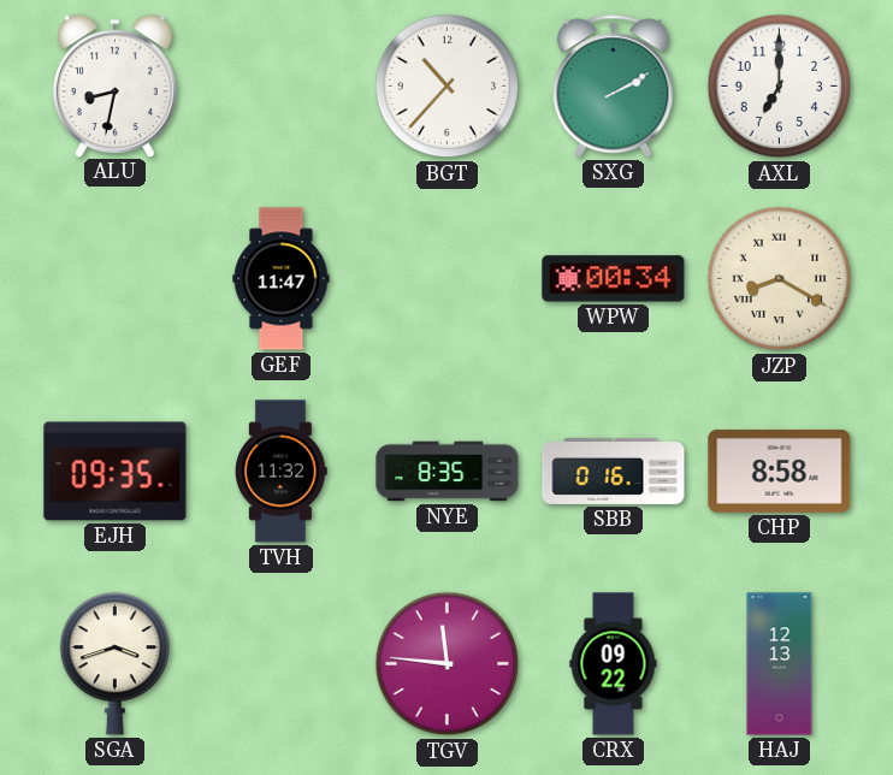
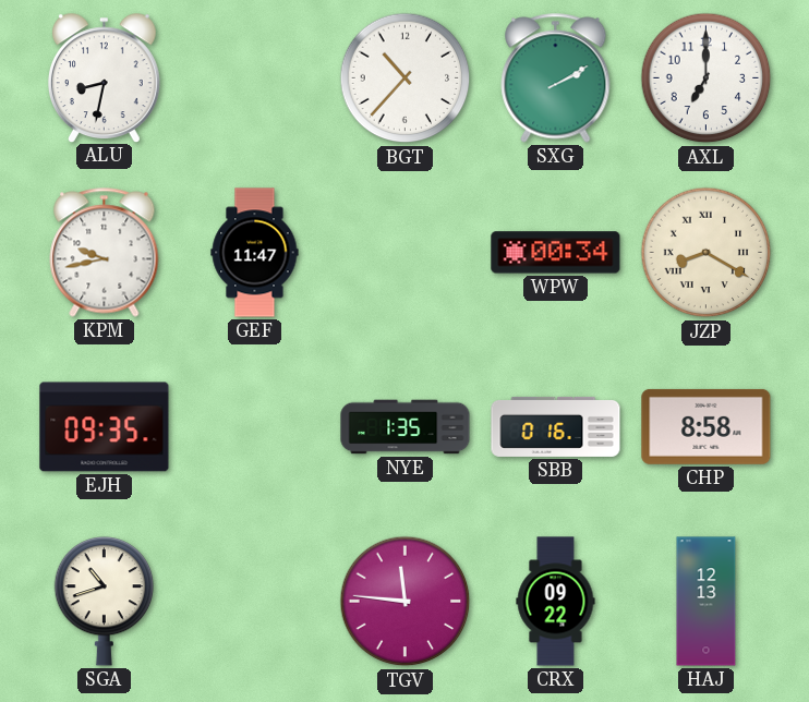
KPM: none -> 9:43
TVH: 11:32 -> none
NYE: 8:35 -> 1:35
SGA: 3:42 -> 10:42
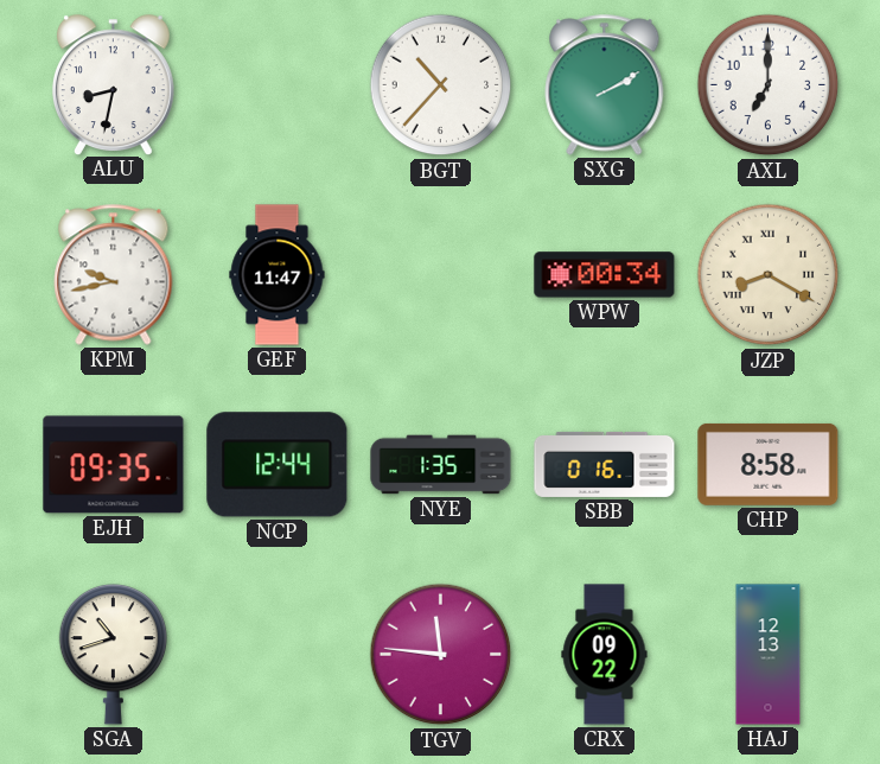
NCP: none -> 12:44
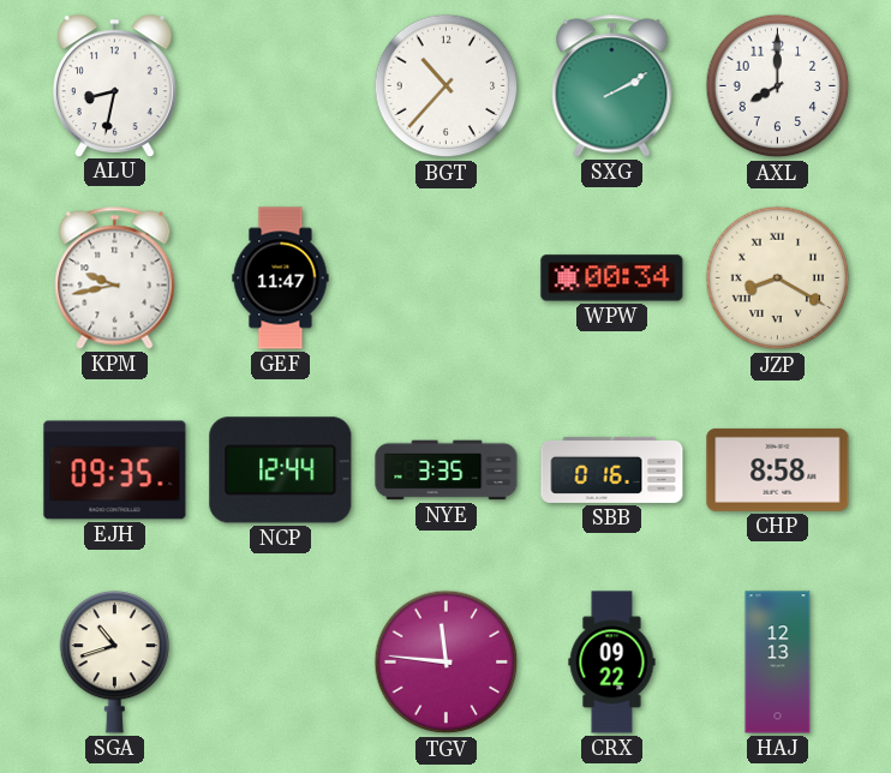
AXL: 7:00 -> 8:00
NYE: 1:35 -> 3:35
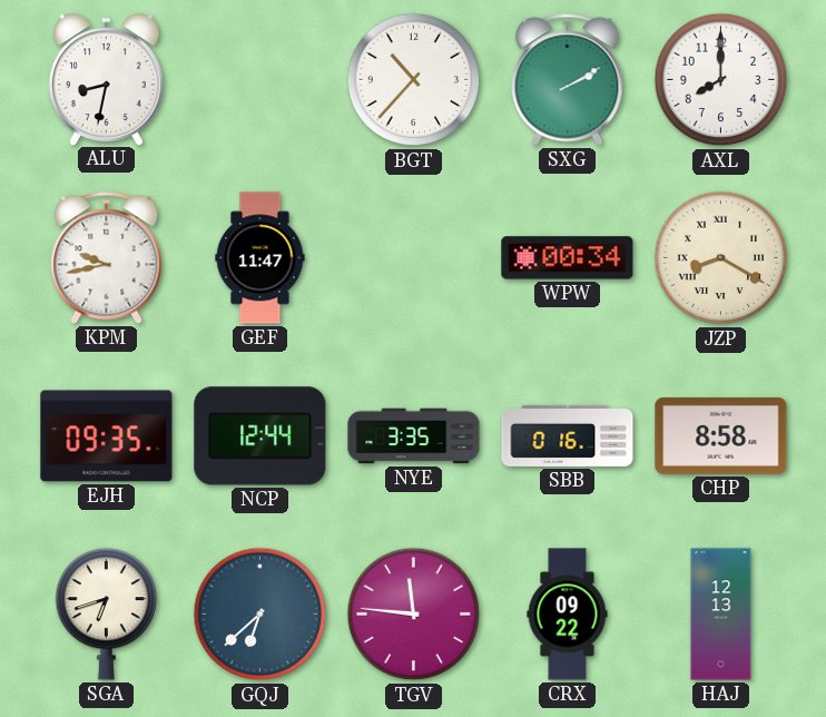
SGA: 10:42 -> 6:42
GQJ: none -> 6:38
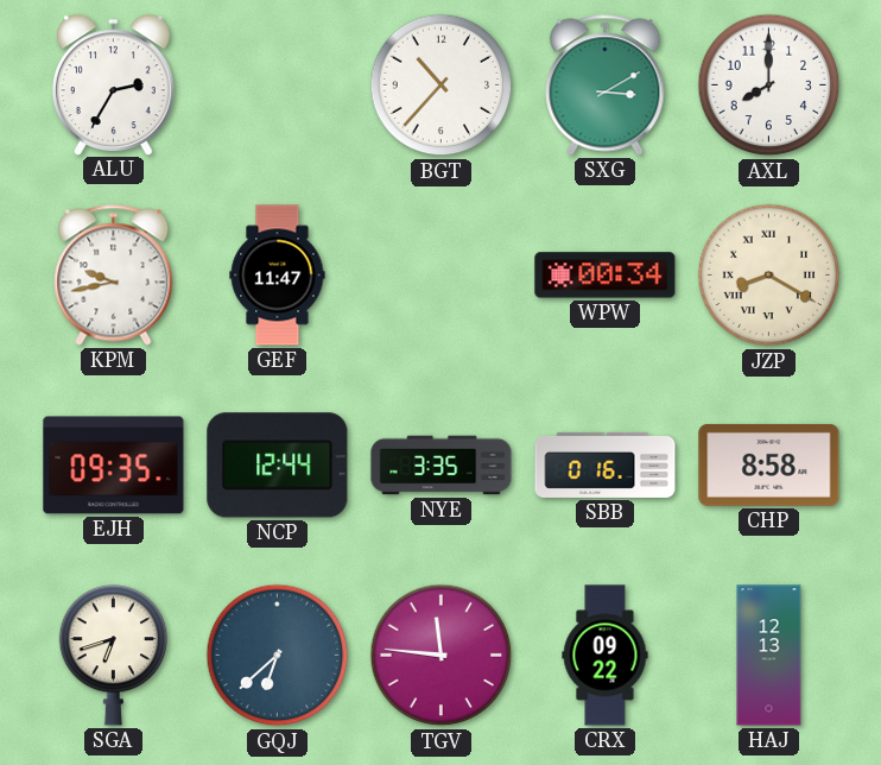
ALU: 8:32 -> 2:35
SXG: 2:10 -> 3:10
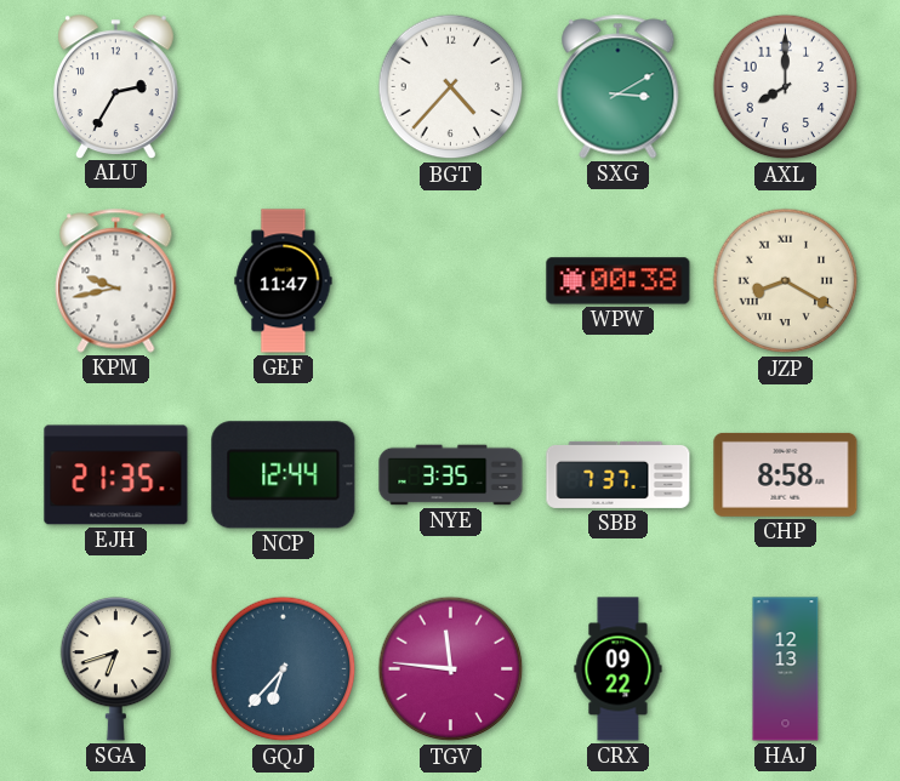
BGT: 10:37 -> 4:37
WPW: 00:34 -> 00:38
EJH: 09:35 -> 21:35
SBB: 0:16 -> 7:37
GQJ: 6:38 -> 6:37
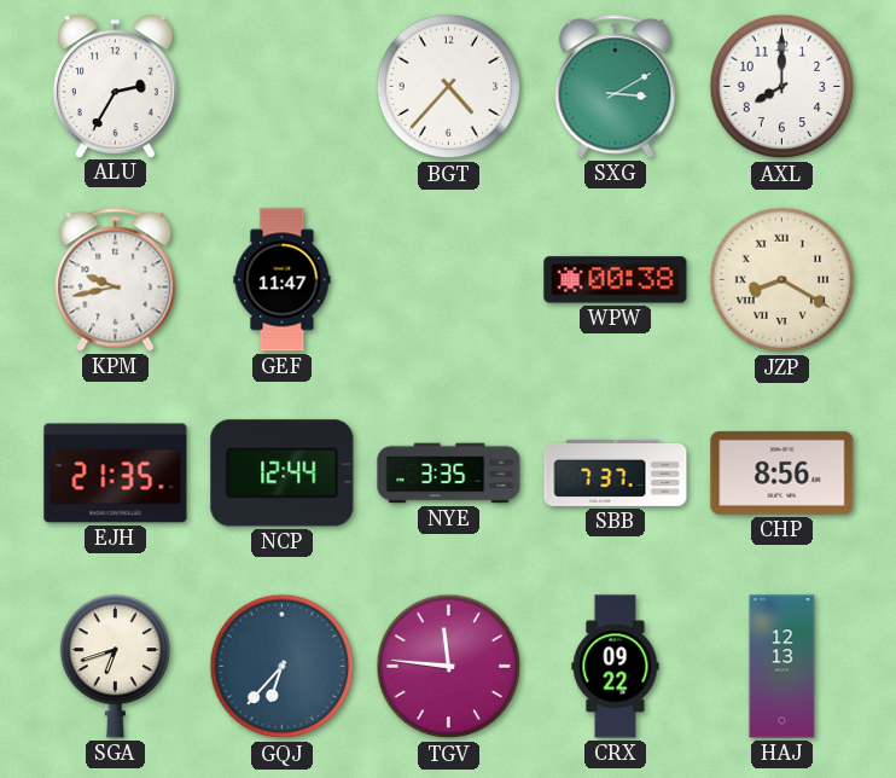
CHP: 8:58 -> 8:56
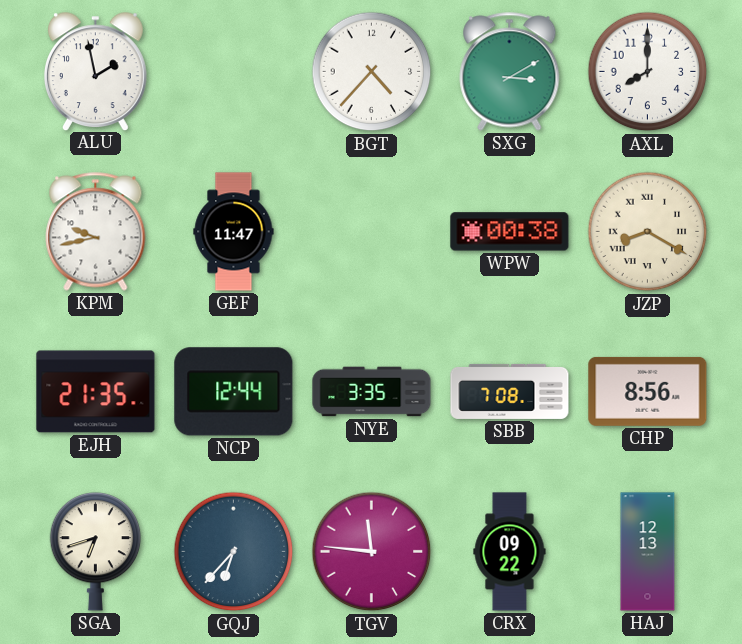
ALU: 2:35 -> 1:58
SBB: 7:37 -> 7:08
